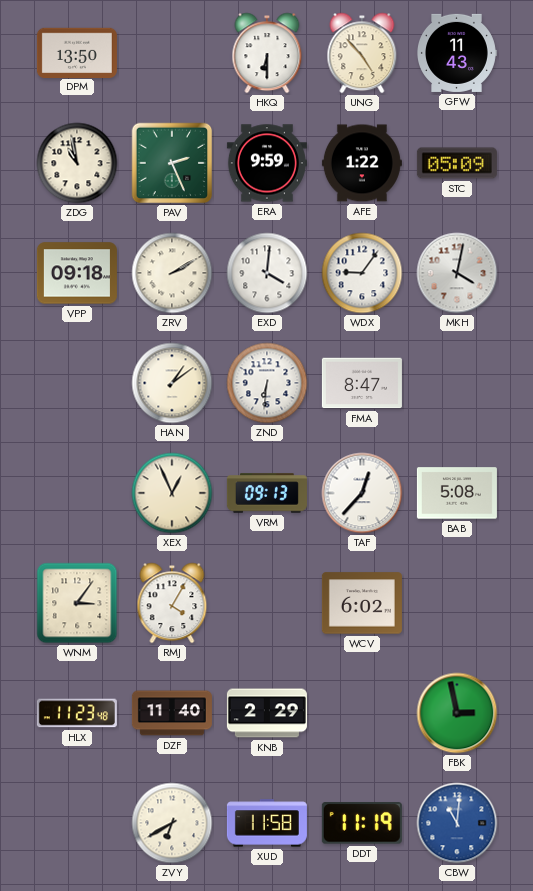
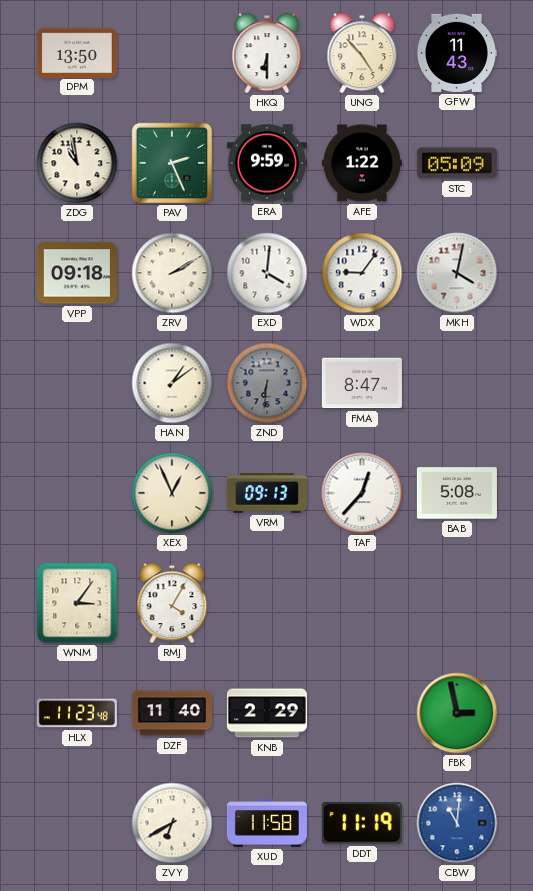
ZND dial: white -> grey
WCV: 6:02 -> none
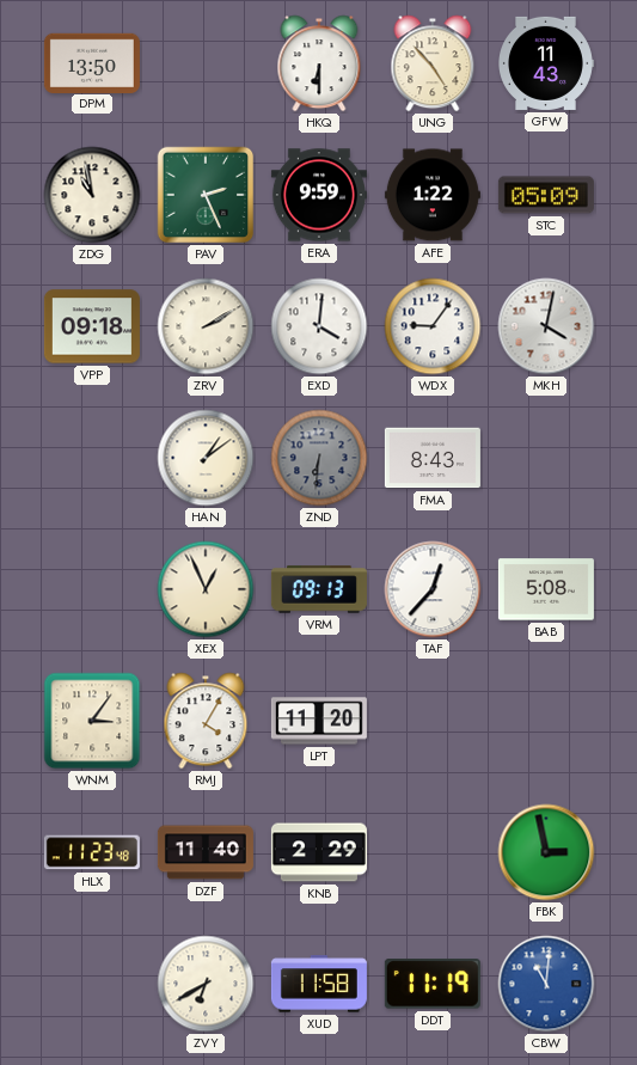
FMA: 8:47 -> 8:43
LPT: none -> 11:20
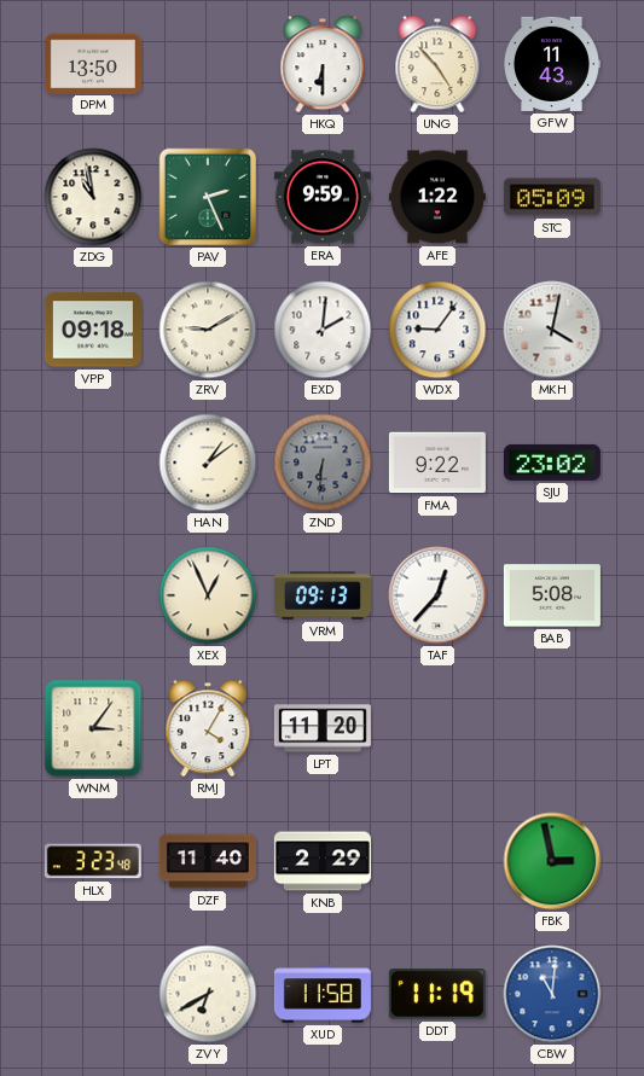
ZRV: 2:10 -> 9:10
EXD: 4:01 -> 2:01
FMA: 8:43 -> 9:22
SJU: none -> 23:02
HLX: 11:23 -> 3:23
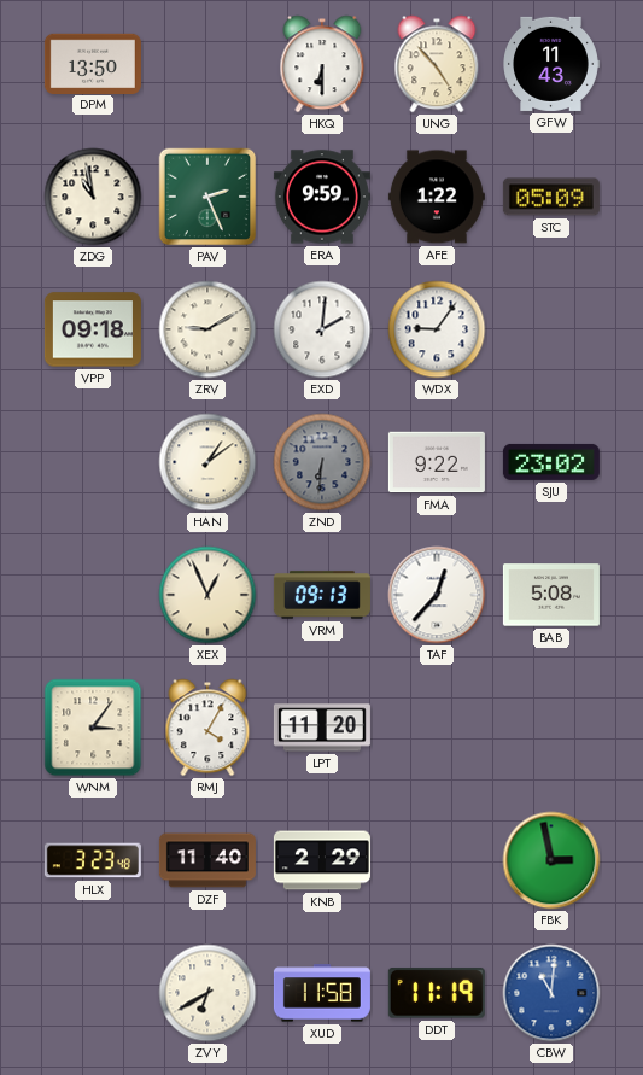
MKH: 4:02 -> none
